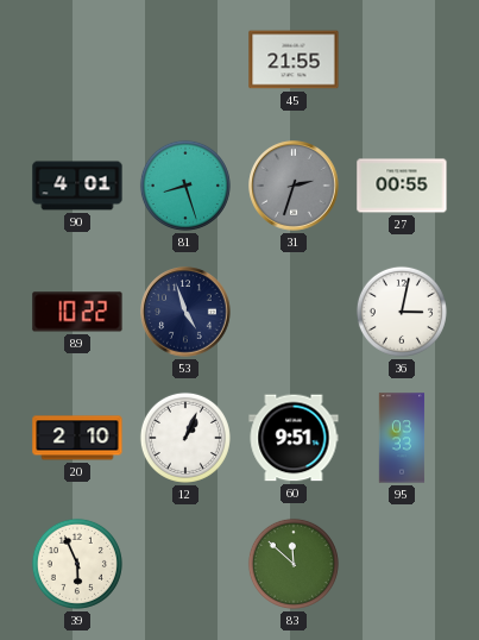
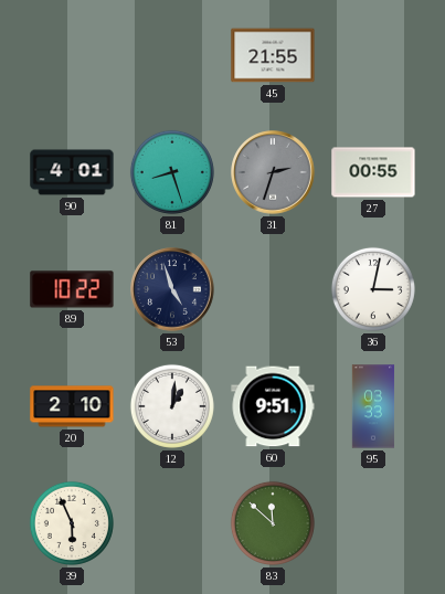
12: 1:04 -> 1:01
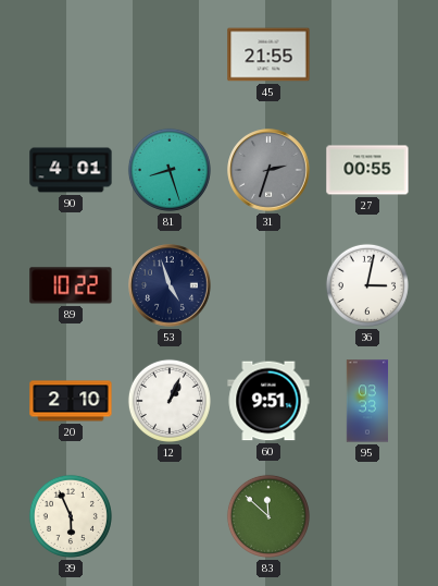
12: 1:01 -> 1:04
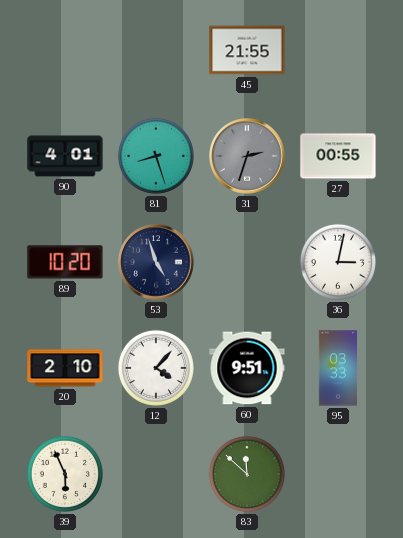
89: 10:22 -> 10:20
12: 1:04 -> 4:07
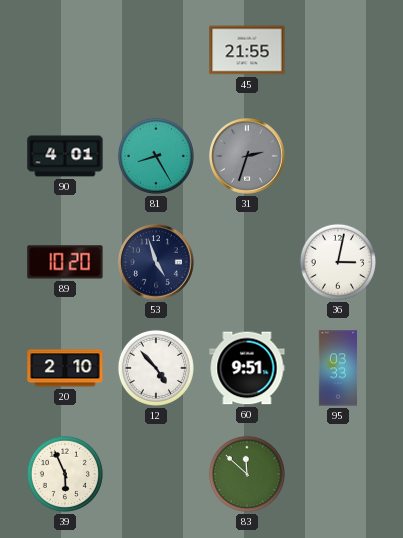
81: 8:27 -> 8:25
27: 00:55 -> none
12: 4:07 -> 4:53
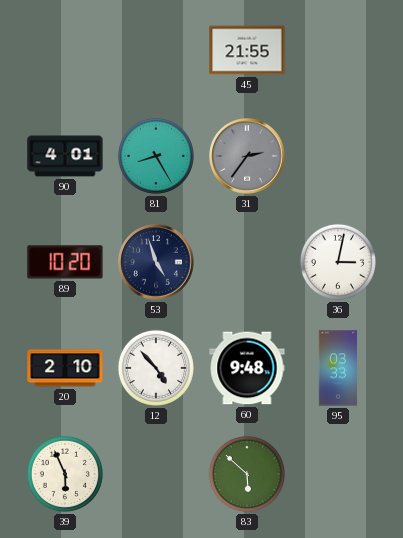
31: 2:33 -> 2:36
60: 9:51 -> 9:48
83: 11:52 -> 5:52
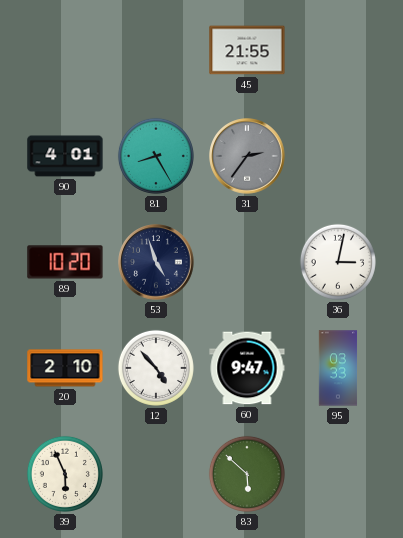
60: 9:48 -> 9:47
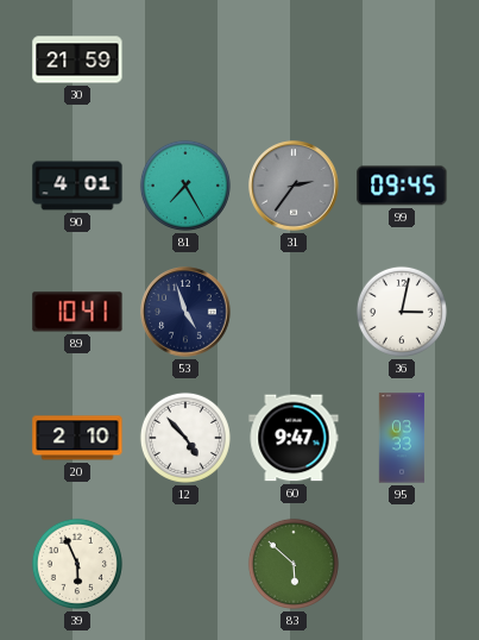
30: none -> 21:59
45: 21:55 -> none
81: 8:25 -> 7:25
99: none -> 09:45
89: 10:20 -> 10:41
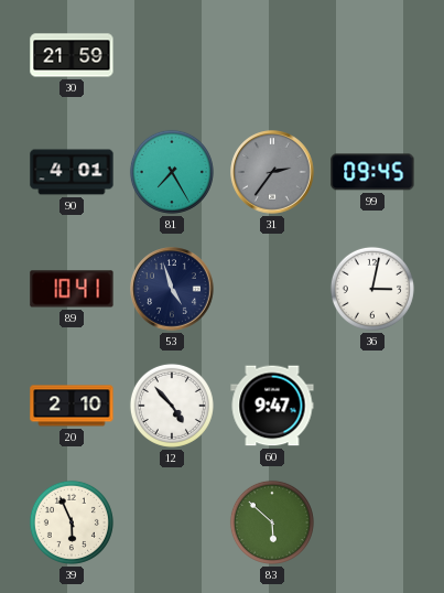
95: 03:33 -> none
